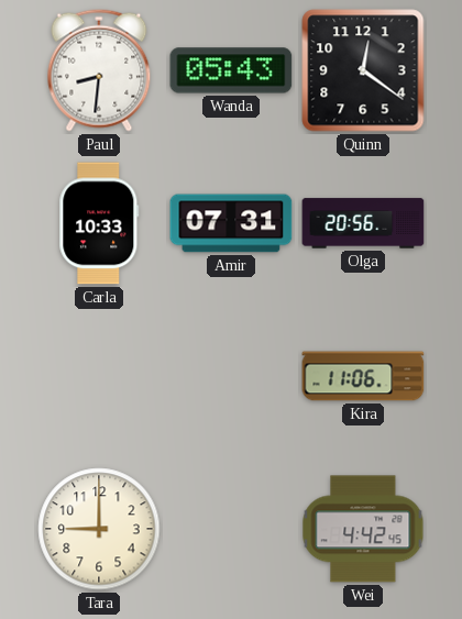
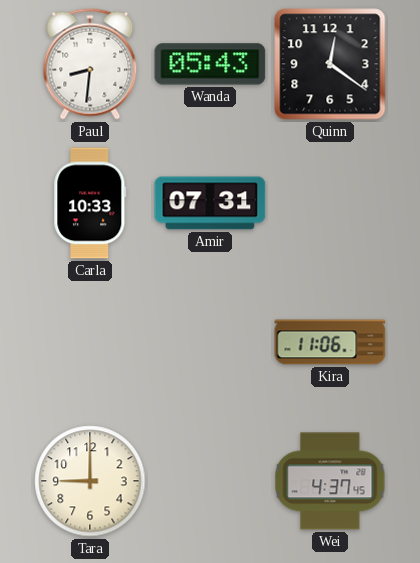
Olga: 20:56 -> none
Wei: 4:42 -> 4:37
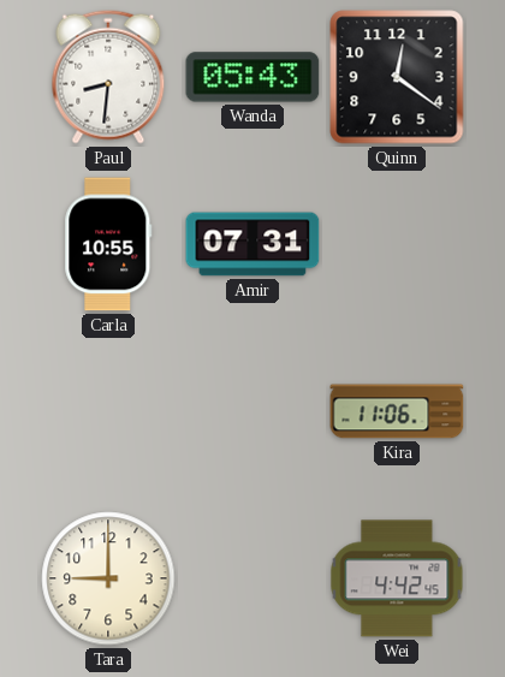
Carla: 10:33 -> 10:55
Wei: 4:37 -> 4:42
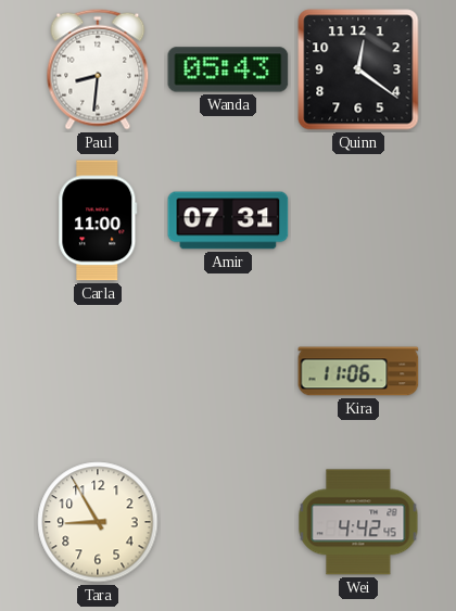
Carla: 10:55 -> 11:00
Tara: 9:00 -> 8:55
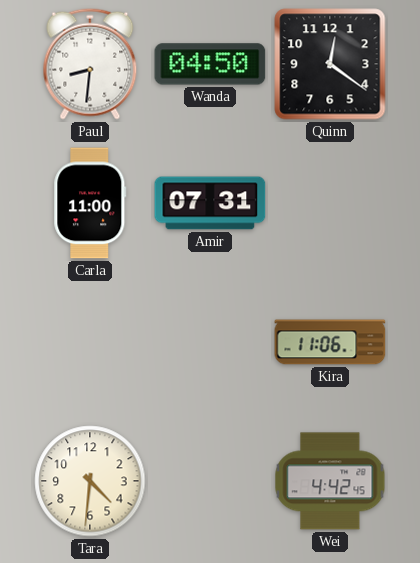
Wanda: 05:43 -> 04:50
Tara: 8:55 -> 4:31
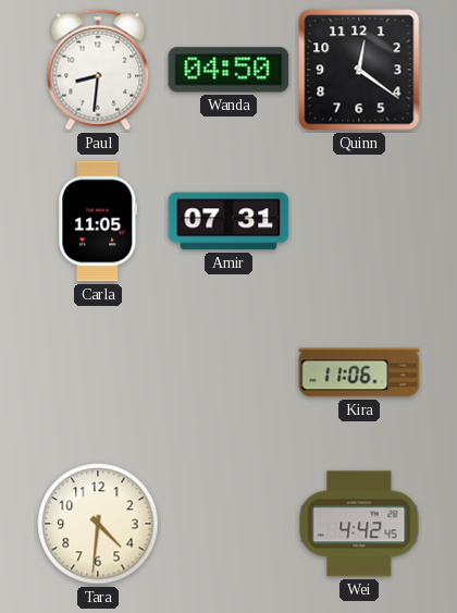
Carla: 11:00 -> 11:05
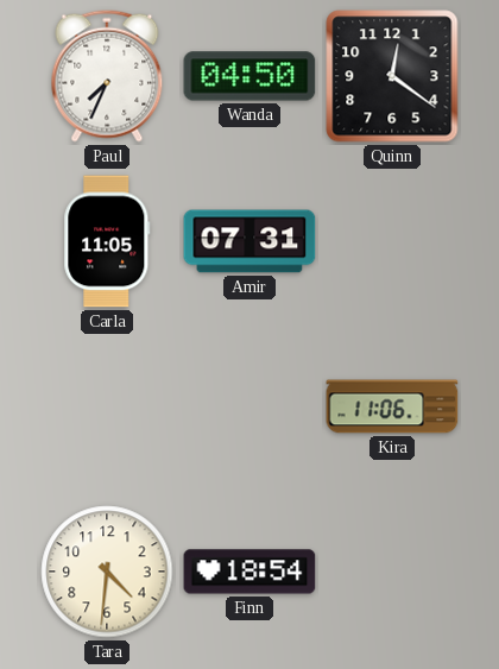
Paul: 8:31 -> 7:34
Finn: none -> 18:54
Wei: 4:42 -> none
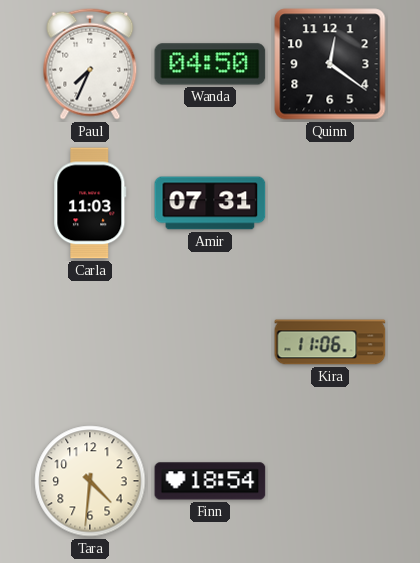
Carla: 11:05 -> 11:03
